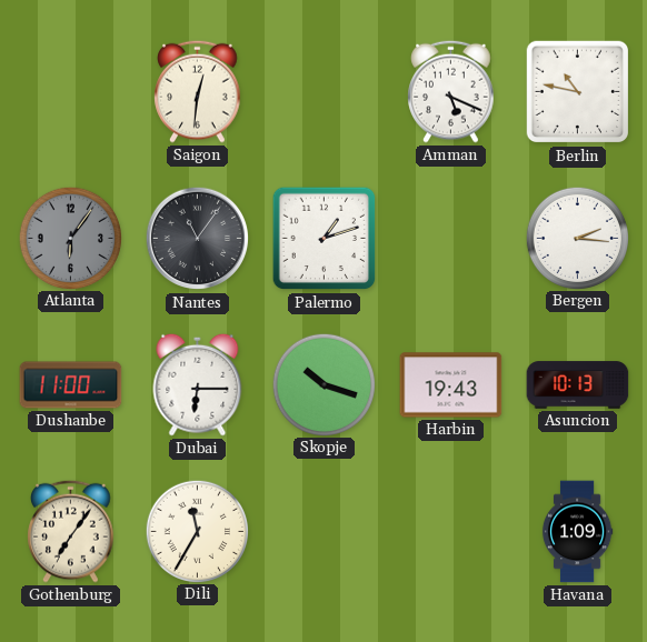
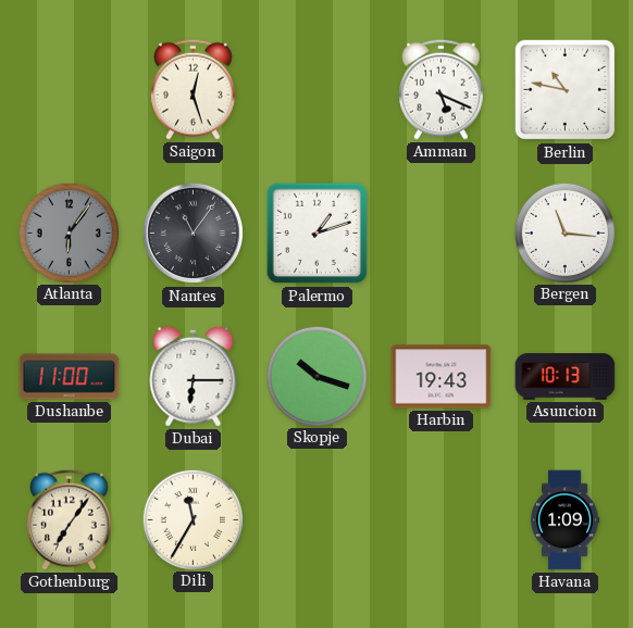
Saigon: 12:31 -> 12:27
Bergen: 2:16 -> 11:16
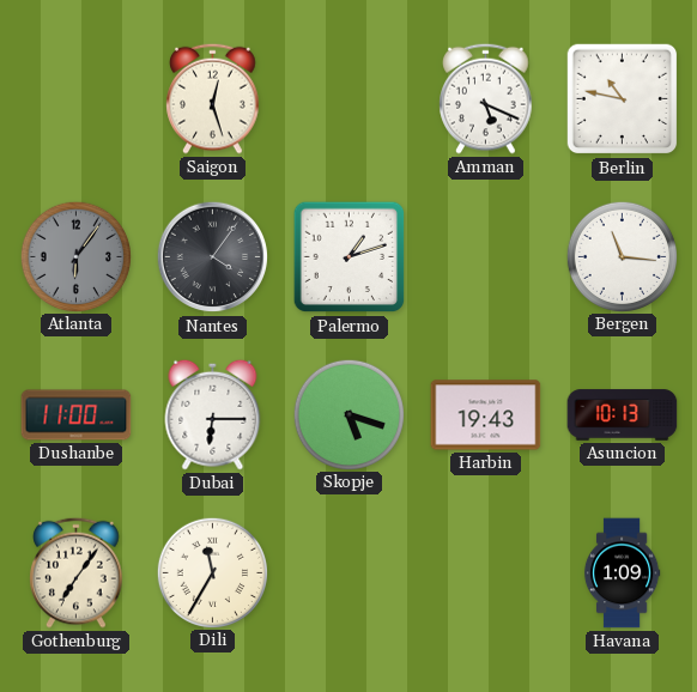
Nantes: 11:06 -> 4:06
Skopje: 10:18 -> 5:18
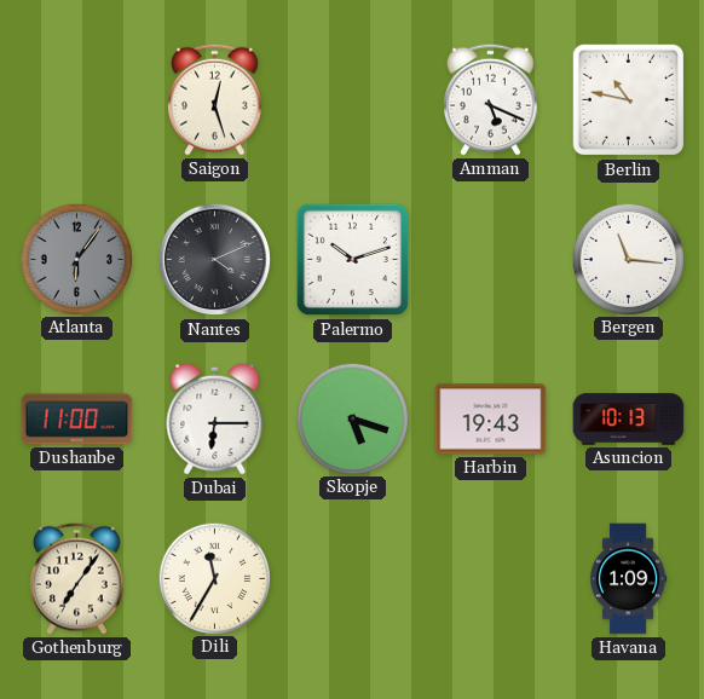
Nantes: 4:06 -> 4:11
Palermo: 1:12 -> 10:12
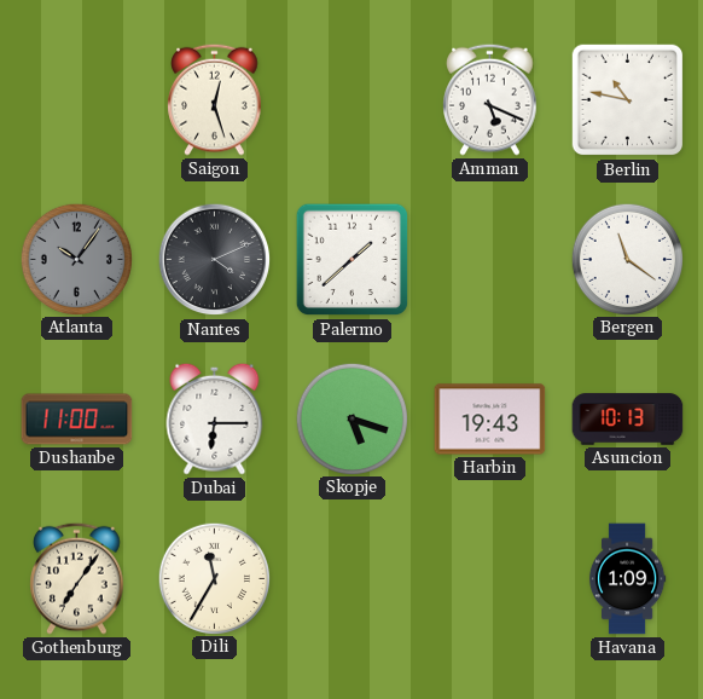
Atlanta: 6:06 -> 10:06
Palermo: 10:12 -> 1:38
Bergen: 11:16 -> 11:21
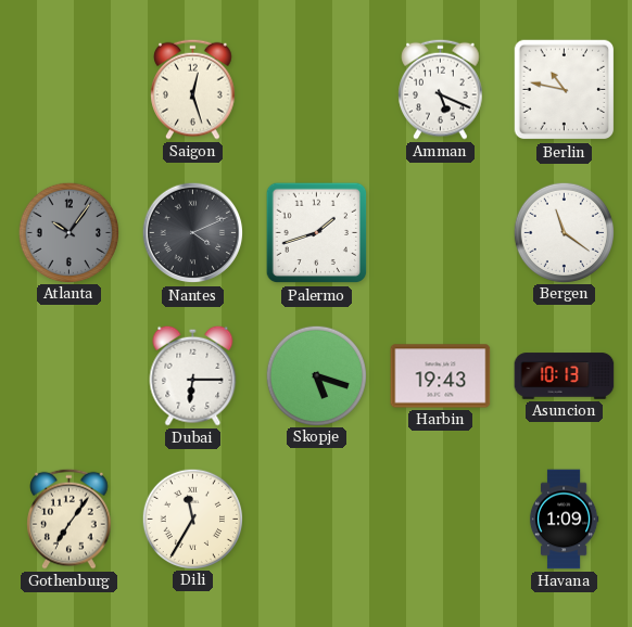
Palermo: 1:38 -> 1:42
Dushanbe: 11:00 -> none
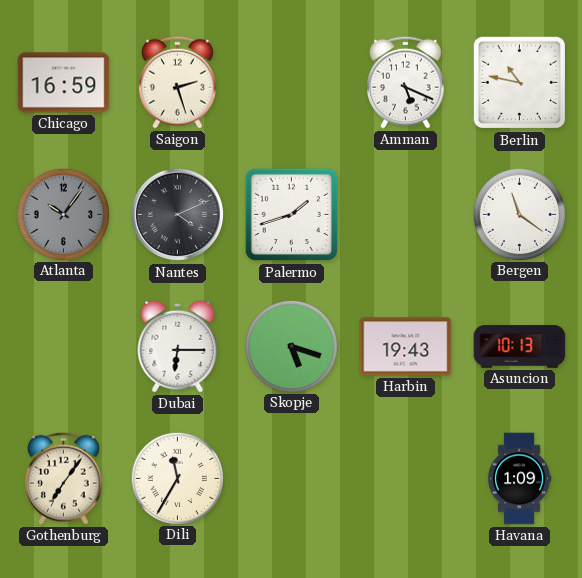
Chicago: none -> 16:59
Saigon: 12:27 -> 2:27
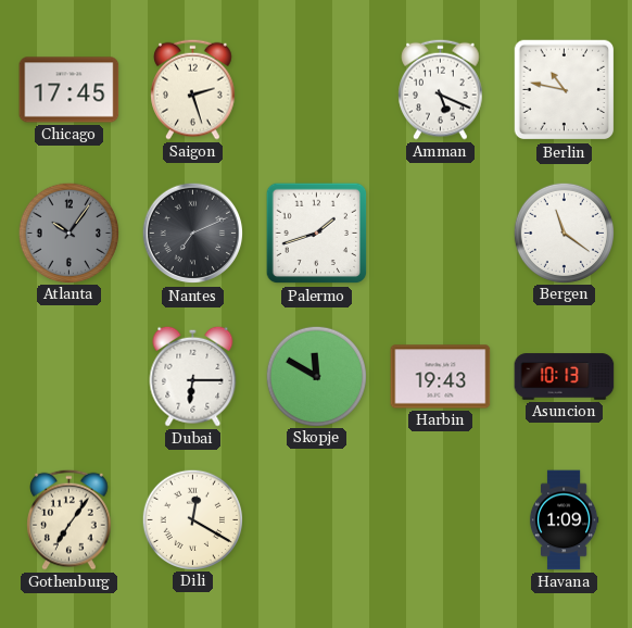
Chicago: 16:59 -> 17:45
Nantes: 4:11 -> 7:11
Skopje: 5:18 -> 11:50
Dili: 11:35 -> 12:20
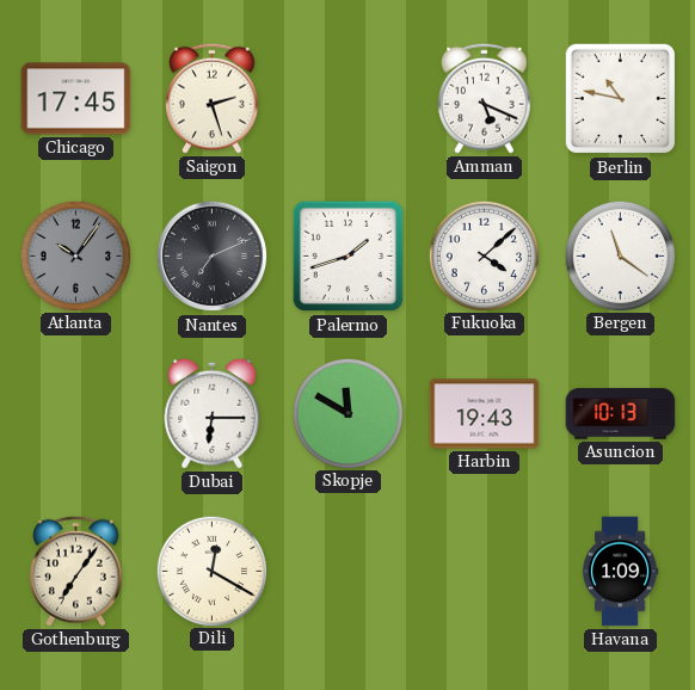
Fukuoka: none -> 4:08
